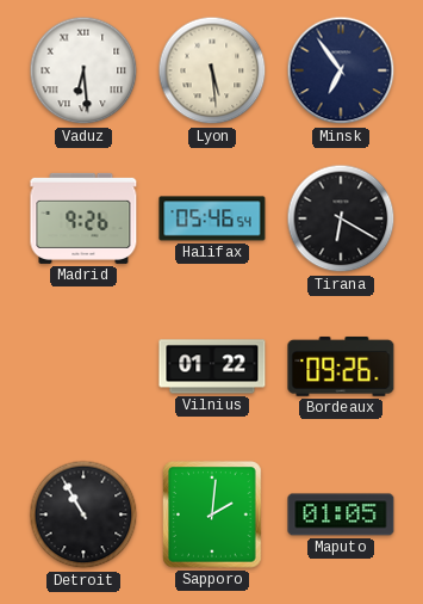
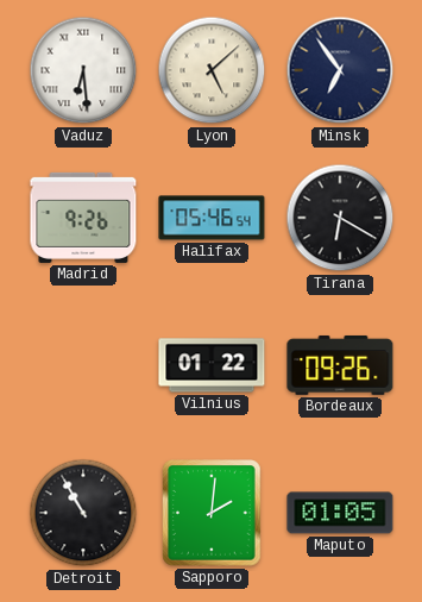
Lyon: 5:29 -> 5:08
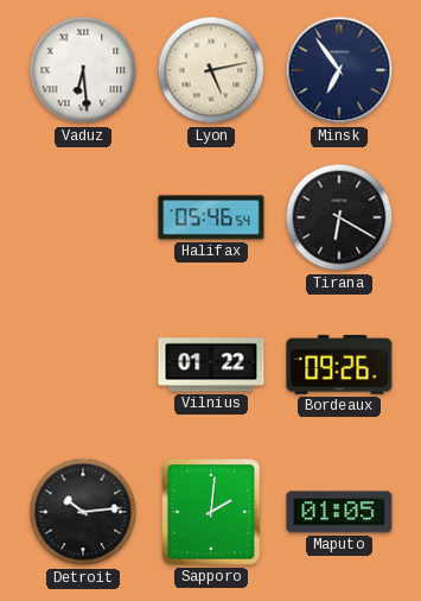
Lyon: 5:08 -> 5:13
Madrid: 9:26 -> none
Detroit: 10:55 -> 10:14
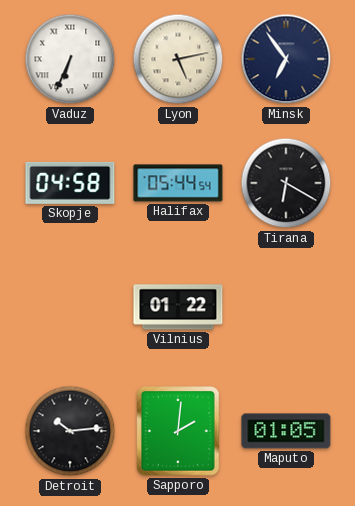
Vaduz: 6:29 -> 6:34
Skopje: none -> 04:58
Halifax: 05:46 -> 05:44
Bordeaux: 09:26 -> none
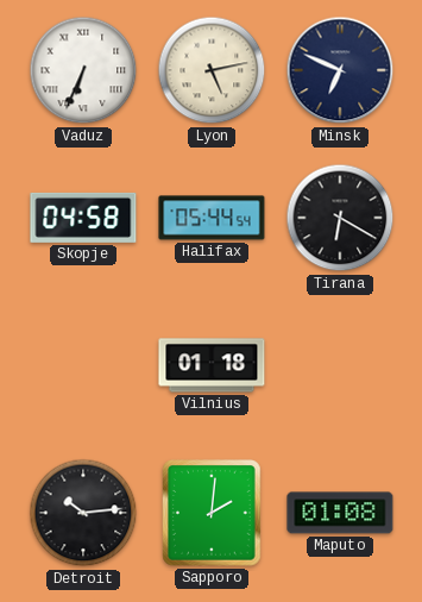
Minsk: 6:54 -> 6:49
Vilnius: 01:22 -> 01:18
Maputo: 01:05 -> 01:08
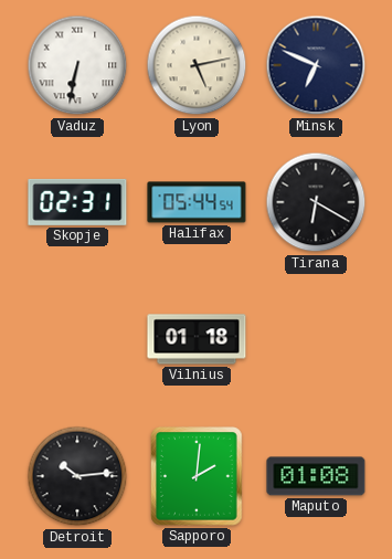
Vaduz: 6:34 -> 6:32
Skopje: 04:58 -> 02:31
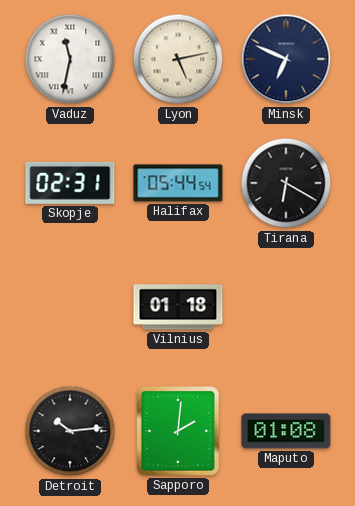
Vaduz: 6:32 -> 11:32
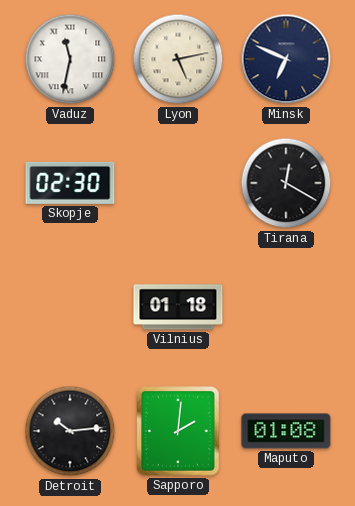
Skopje: 02:31 -> 02:30
Halifax: 05:44 -> none
Tirana: 6:20 -> 12:20
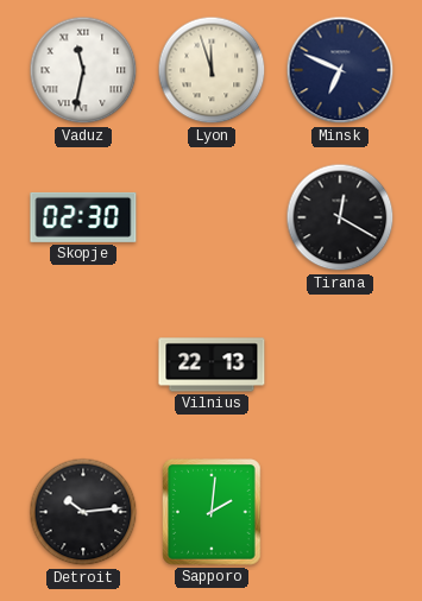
Lyon: 5:13 -> 11:57
Vilnius: 01:18 -> 22:13
Maputo: 01:08 -> none
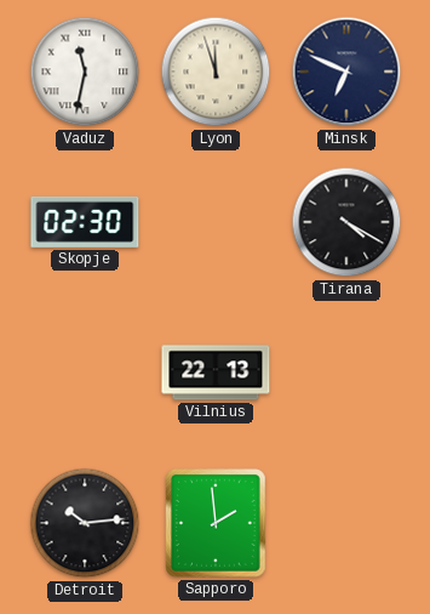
Tirana: 12:20 -> 4:20
Sapporo: 2:01 -> 1:59
